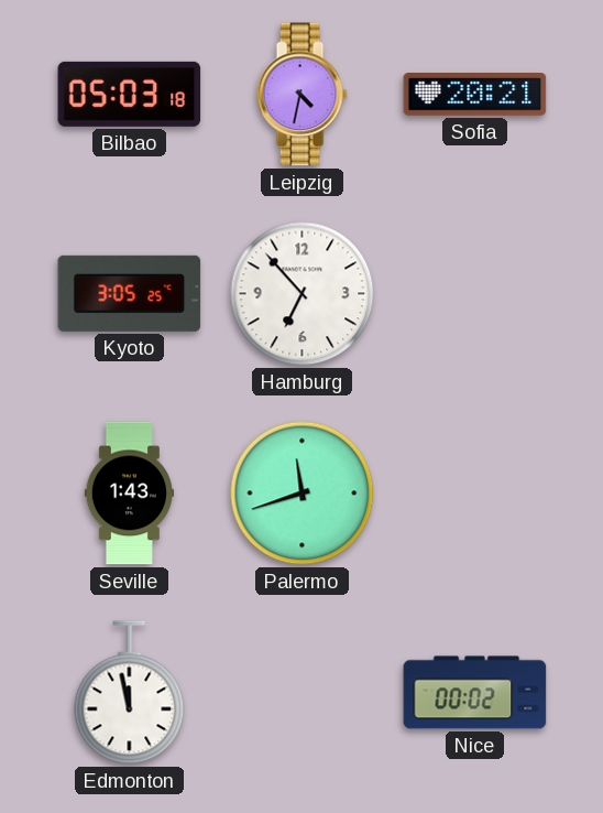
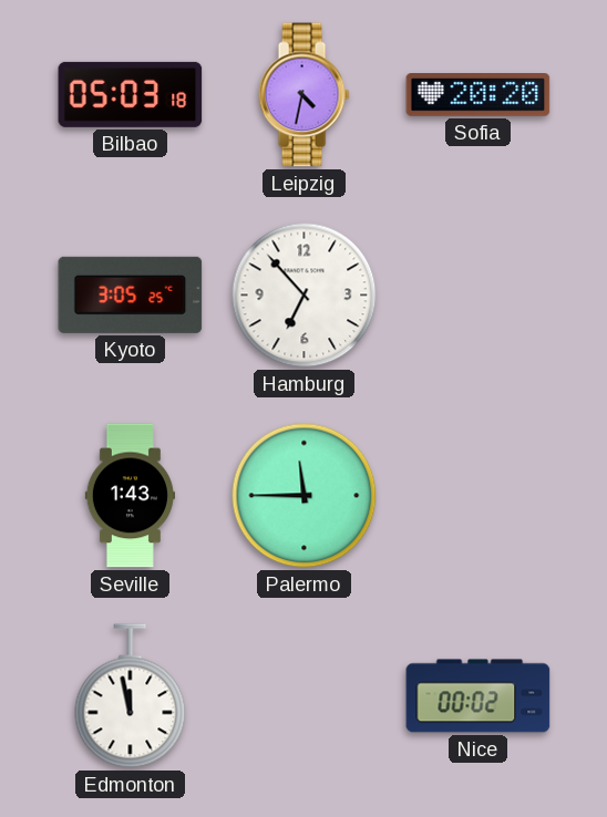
Sofia: 20:21 -> 20:20
Palermo: 11:42 -> 11:45
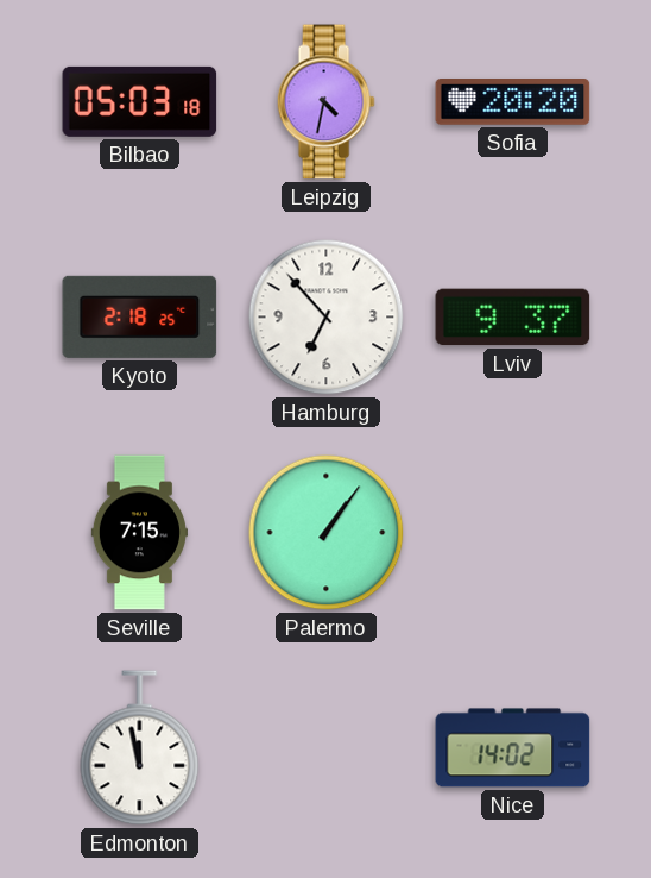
Kyoto: 3:05 -> 2:18
Lviv: none -> 9:37
Seville: 1:43 -> 7:15
Palermo: 11:45 -> 1:06
Nice: 00:02 -> 14:02
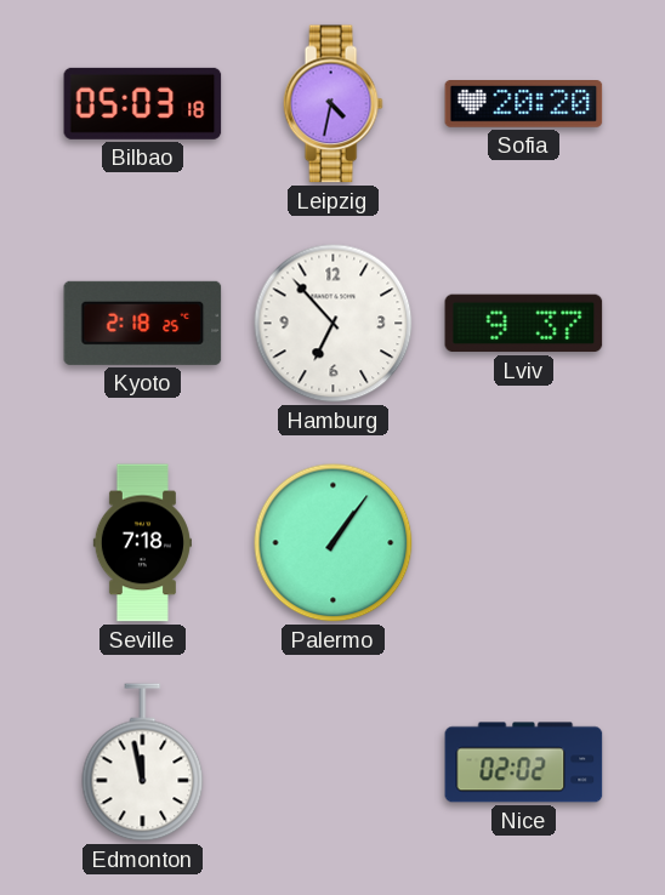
Seville: 7:15 -> 7:18
Nice: 14:02 -> 02:02
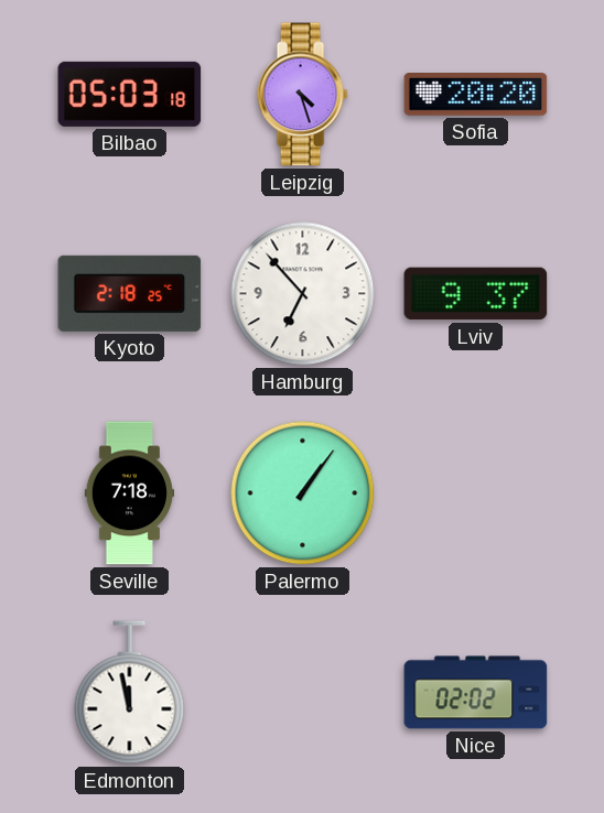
Leipzig: 4:32 -> 4:27
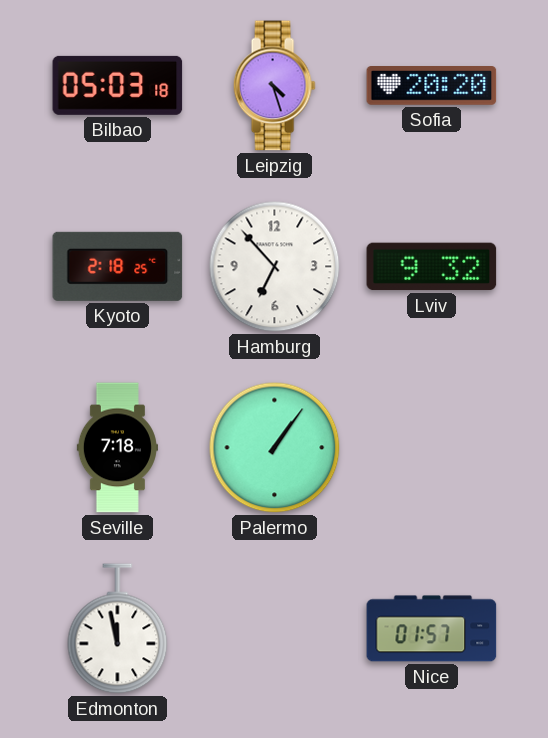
Lviv: 9:37 -> 9:32
Nice: 02:02 -> 01:57
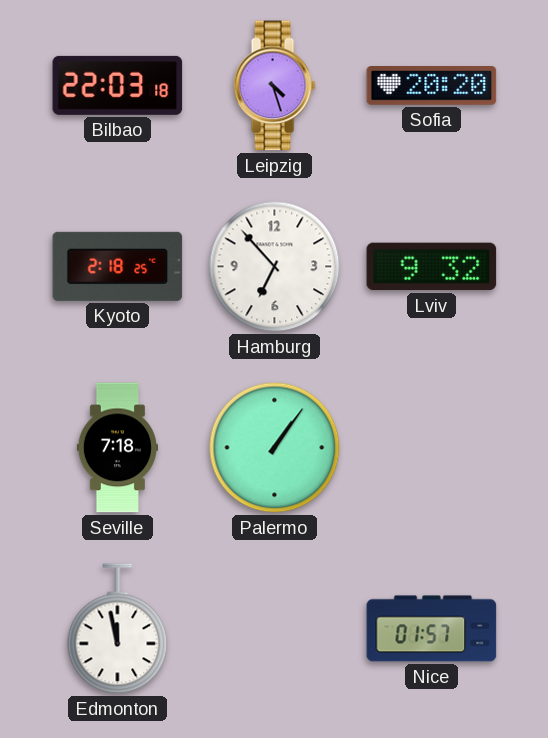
Bilbao: 05:03 -> 22:03
